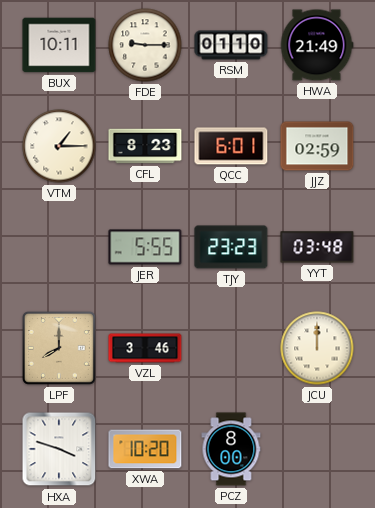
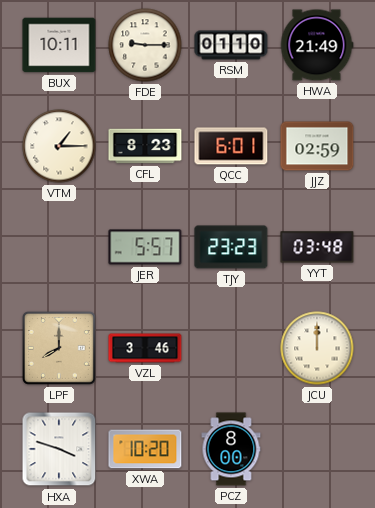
JER: 5:55 -> 5:57
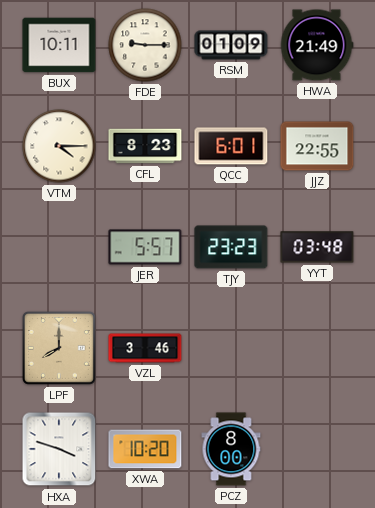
RSM: 01:10 -> 01:09
VTM: 1:15 -> 4:15
JJZ: 02:59 -> 22:55
JCU: 12:00 -> none
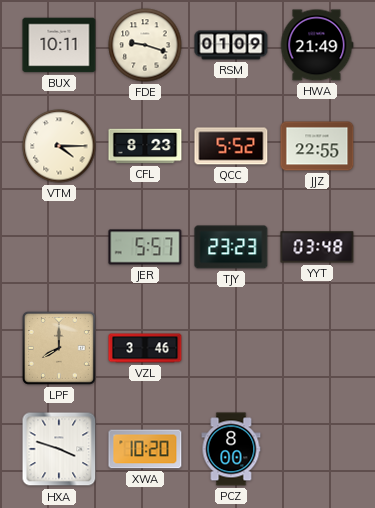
FDE: 9:15 -> 9:18
QCC: 6:01 -> 5:52
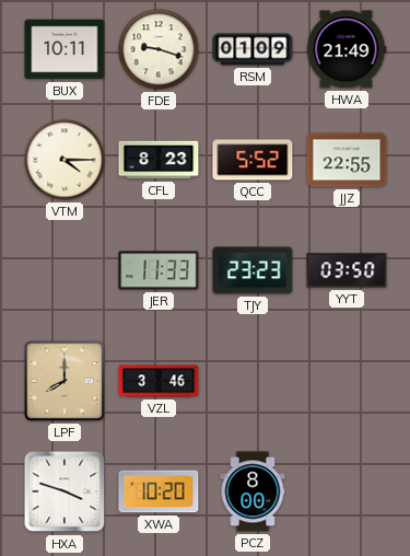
JER: 5:57 -> 11:33
YYT: 03:48 -> 03:50
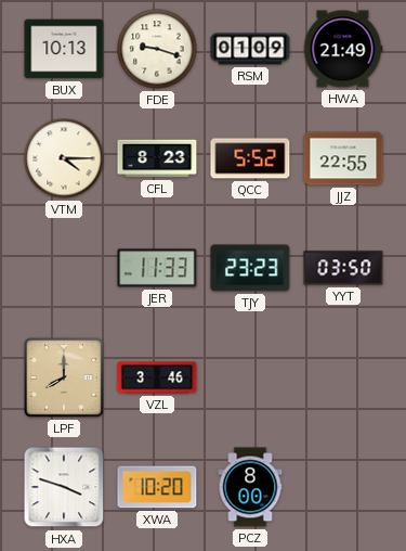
BUX: 10:11 -> 10:13
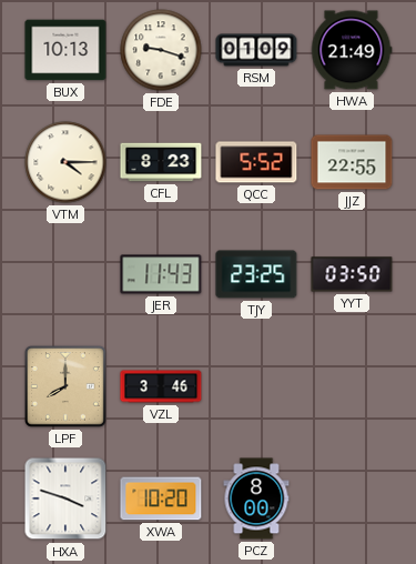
JER: 11:33 -> 11:43
TJY: 23:23 -> 23:25
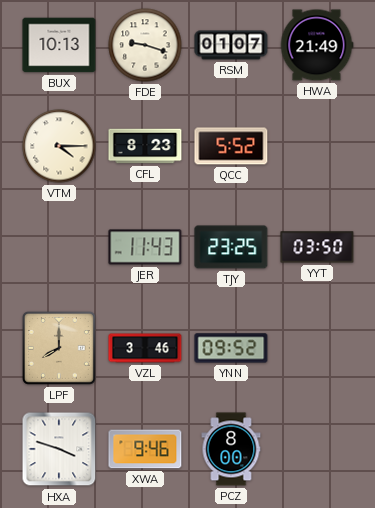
RSM: 01:09 -> 01:07
JJZ: 22:55 -> none
YNN: none -> 09:52
XWA: 10:20 -> 9:46
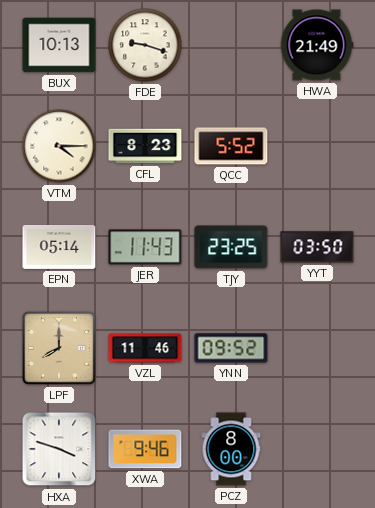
RSM: 01:07 -> none
EPN: none -> 05:14
VZL: 3:46 -> 11:46
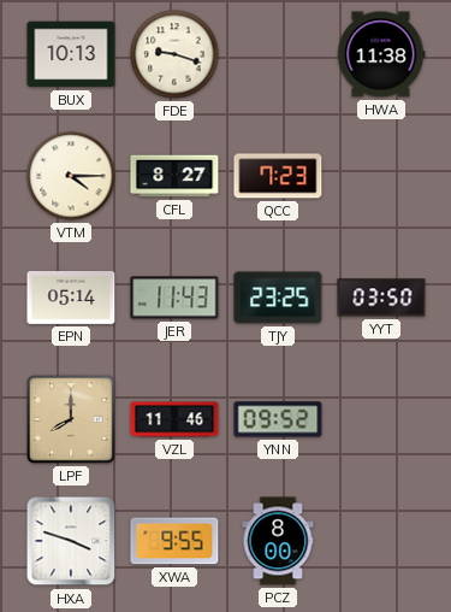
HWA: 21:49 -> 11:38
CFL: 8:23 -> 8:27
QCC: 5:52 -> 7:23
XWA: 9:46 -> 9:55
